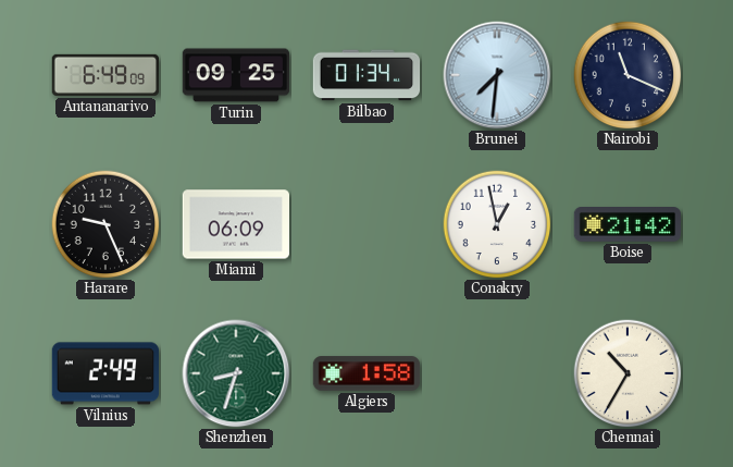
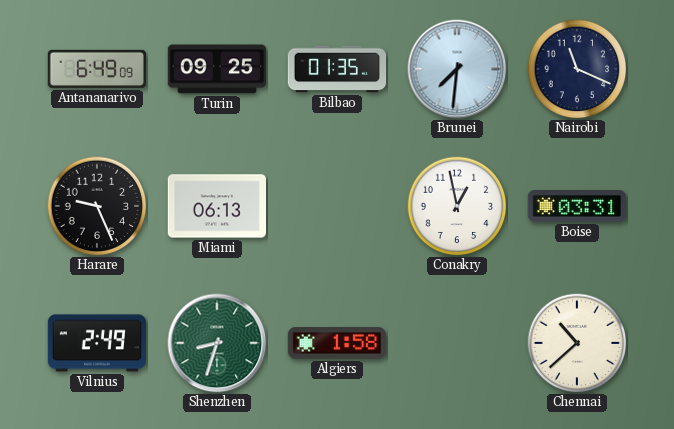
Bilbao: 01:34 -> 01:35
Miami: 06:09 -> 06:13
Boise: 21:42 -> 03:31
Chennai: 10:35 -> 10:38
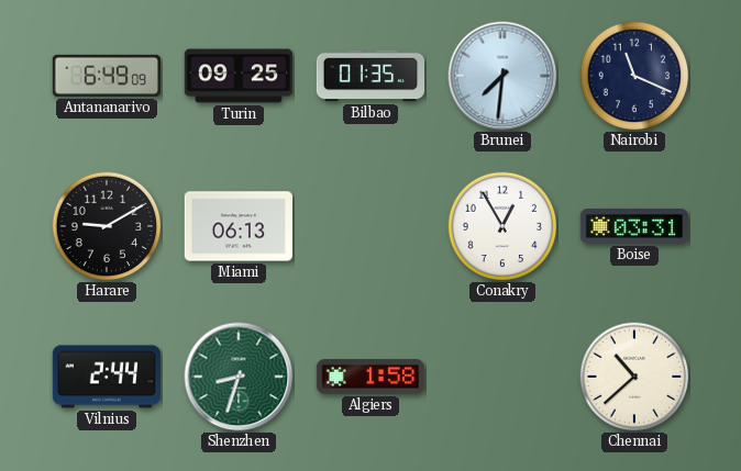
Harare: 9:26 -> 9:10
Conakry: 12:58 -> 12:55
Vilnius: 2:49 -> 2:44
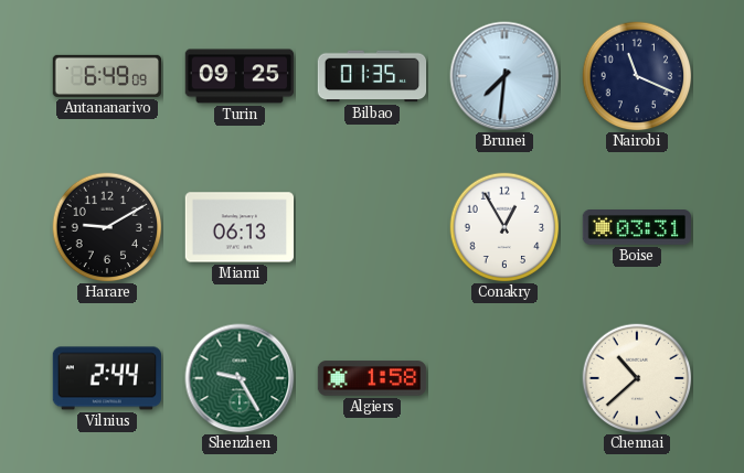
Shenzhen: 8:33 -> 9:25
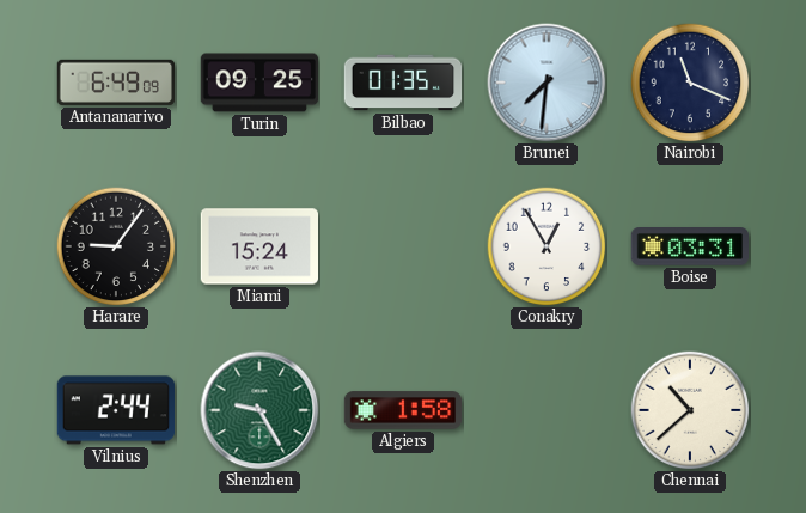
Harare: 9:10 -> 9:06
Miami: 06:13 -> 15:24
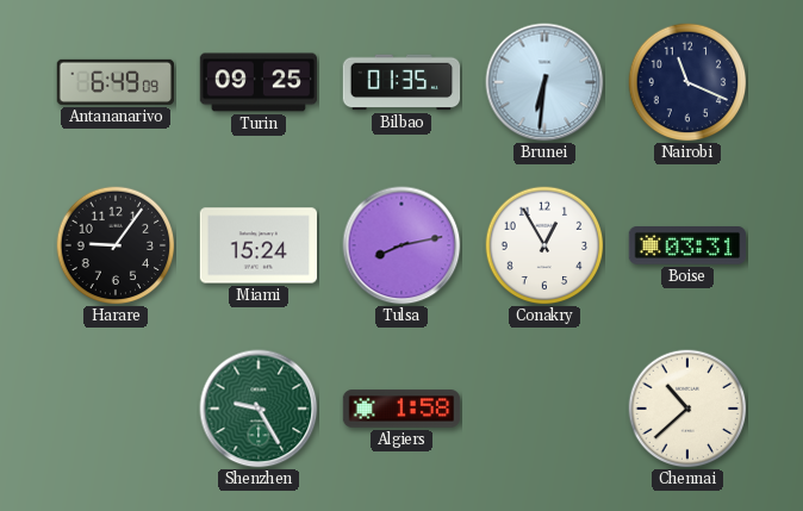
Brunei: 7:31 -> 6:31
Tulsa: none -> 8:13
Vilnius: 2:44 -> none
